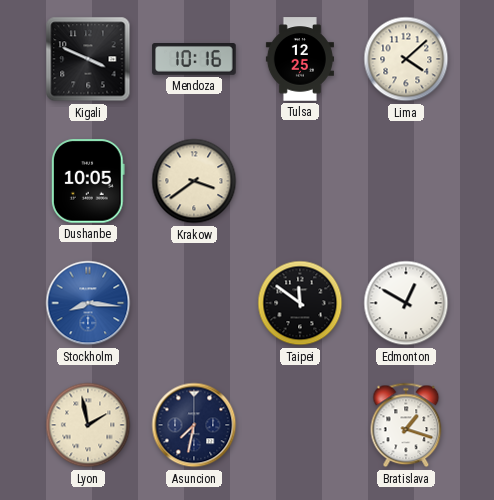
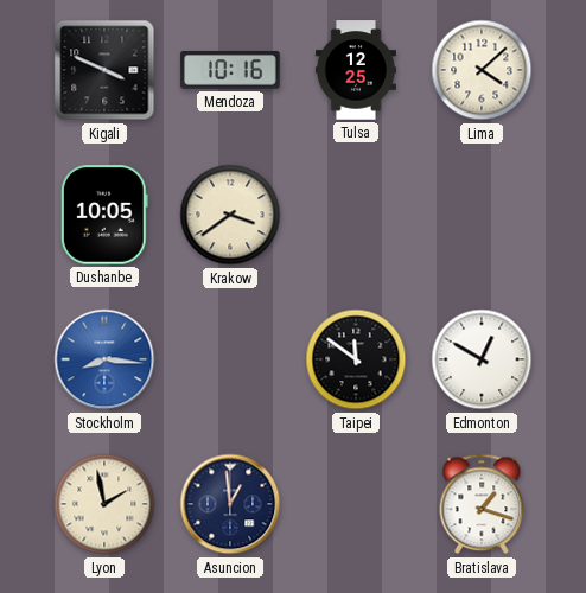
Asuncion: 7:32 -> 12:59
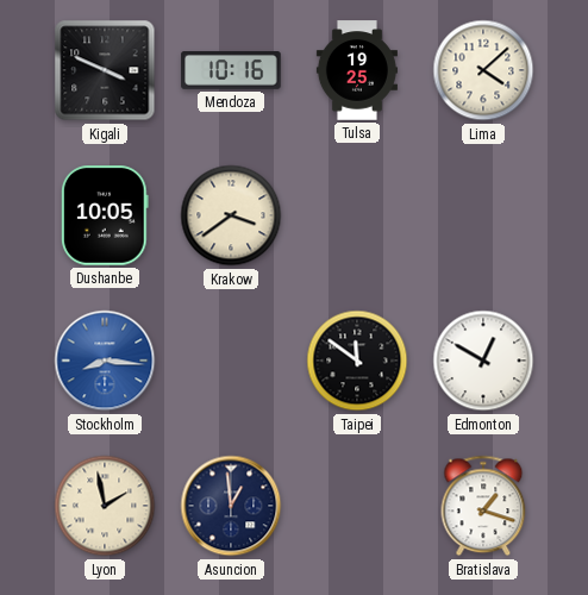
Tulsa: 12:25 -> 19:25
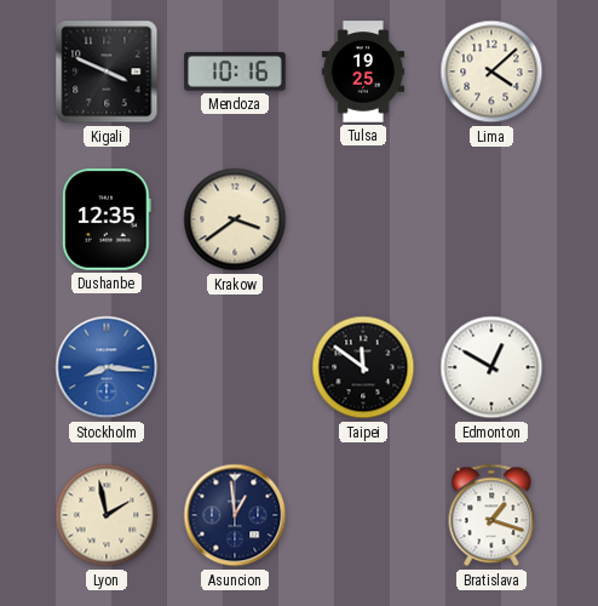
Dushanbe: 10:05 -> 12:35
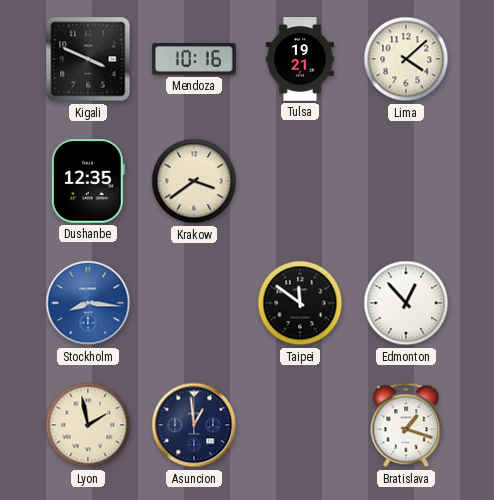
Tulsa: 19:25 -> 19:21
Edmonton: 12:50 -> 12:53
